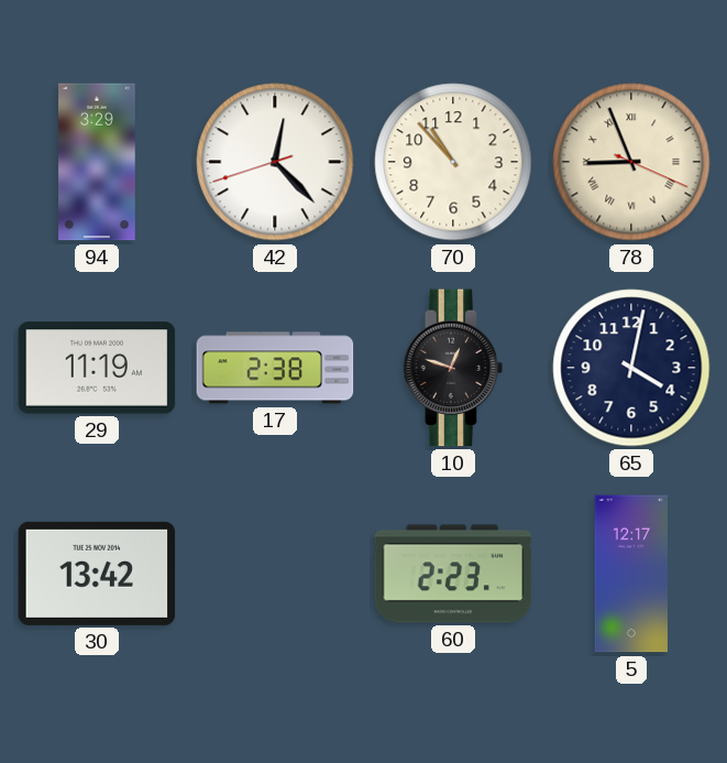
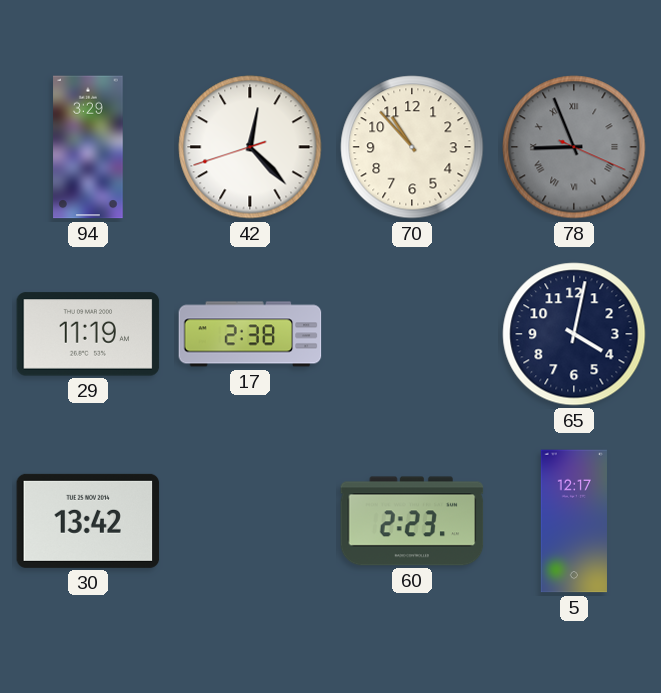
78 dial: cream -> grey
10: 12:48 -> none
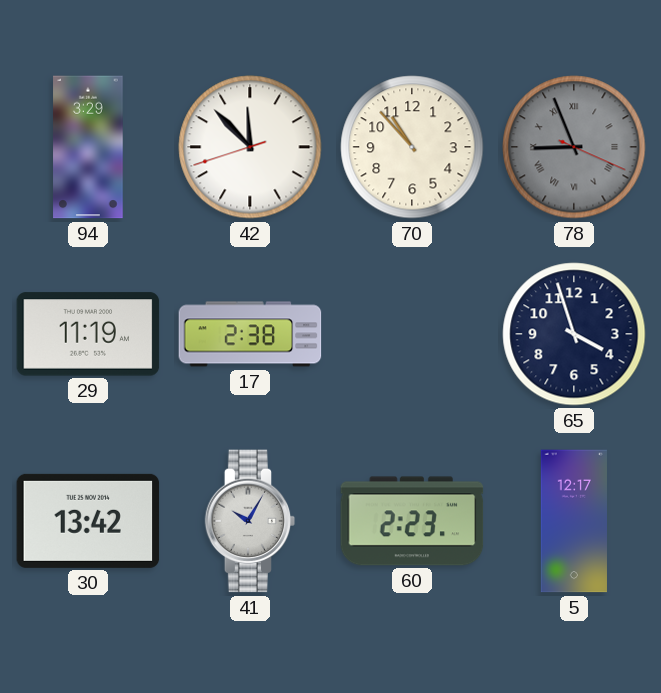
42: 12:22 -> 11:52
65: 4:02 -> 3:57
41: none -> 10:05
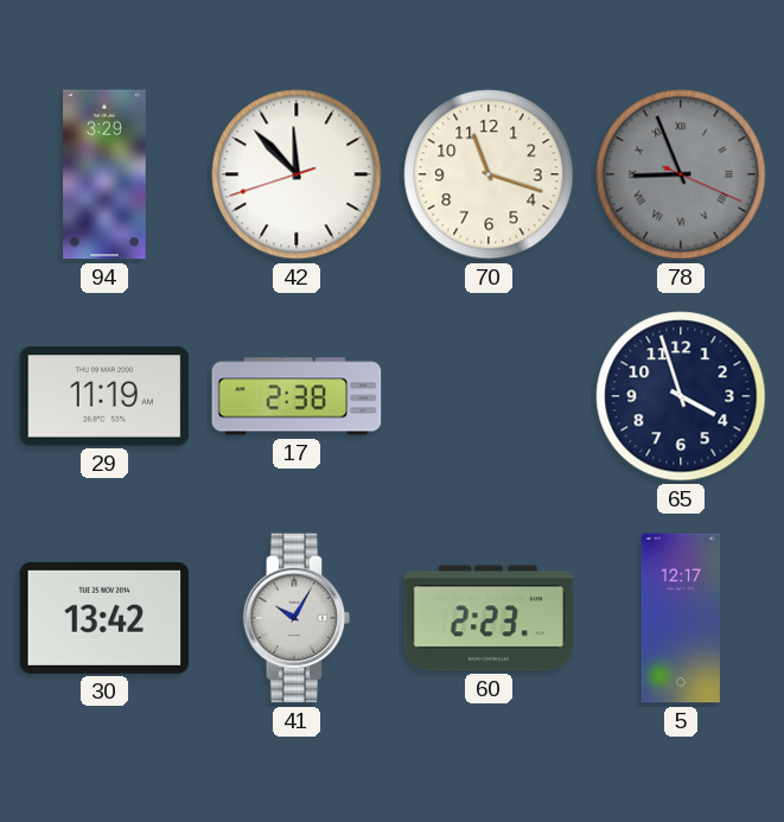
70: 10:53 -> 11:18
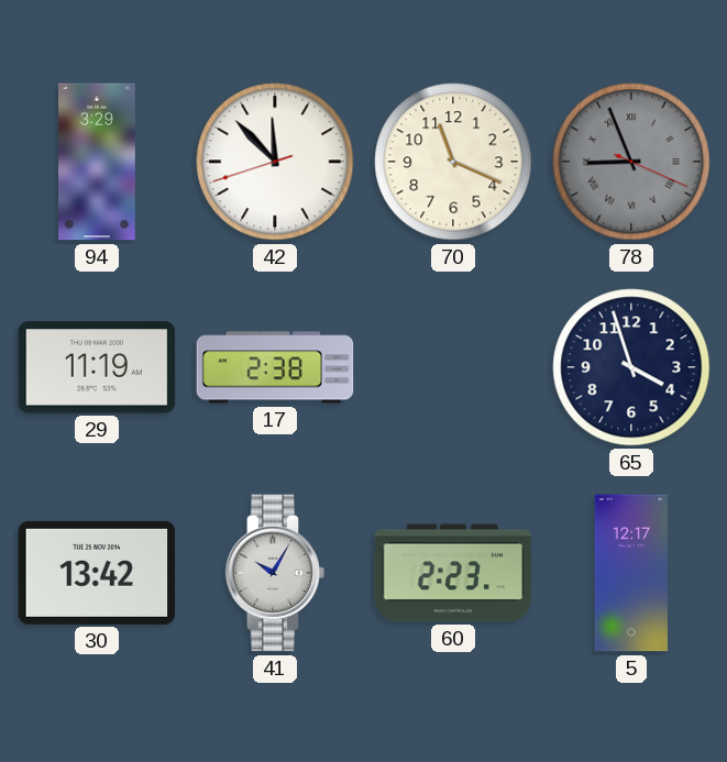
70: 11:18 -> 11:19
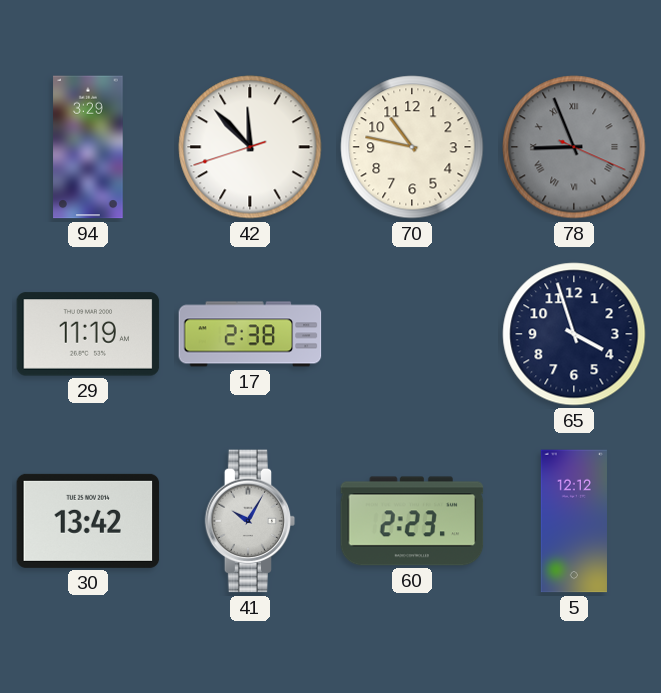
70: 11:19 -> 10:47
5: 12:17 -> 12:12
